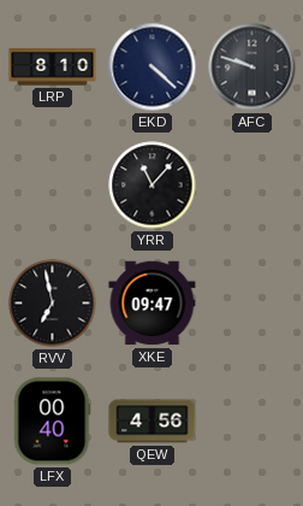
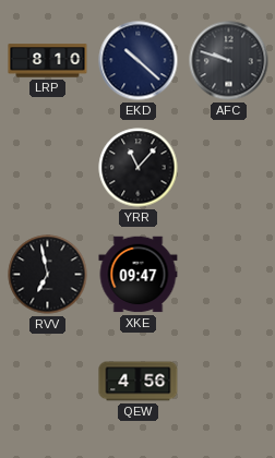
EKD: 4:22 -> 10:22
LFX: 00:40 -> none
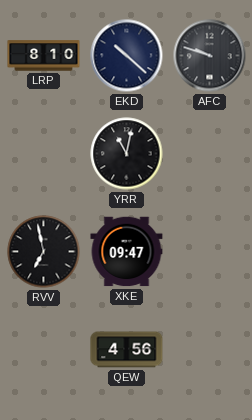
YRR: 11:07 -> 11:02
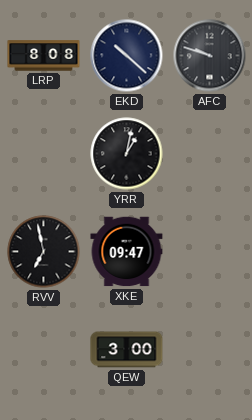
LRP: 8:10 -> 8:08
YRR: 11:02 -> 1:02
QEW: 4:56 -> 3:00
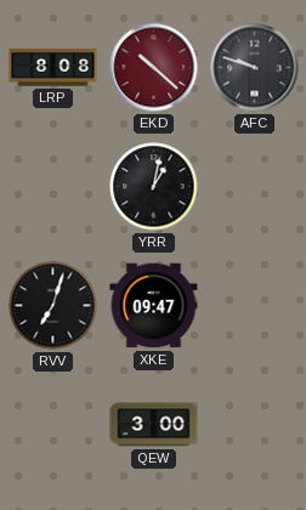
EKD dial: navy -> burgundy
RVV: 6:58 -> 7:03
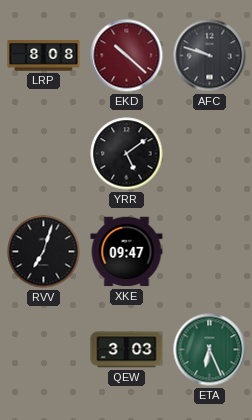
YRR: 1:02 -> 5:09
QEW: 3:00 -> 3:03
ETA: none -> 6:26
